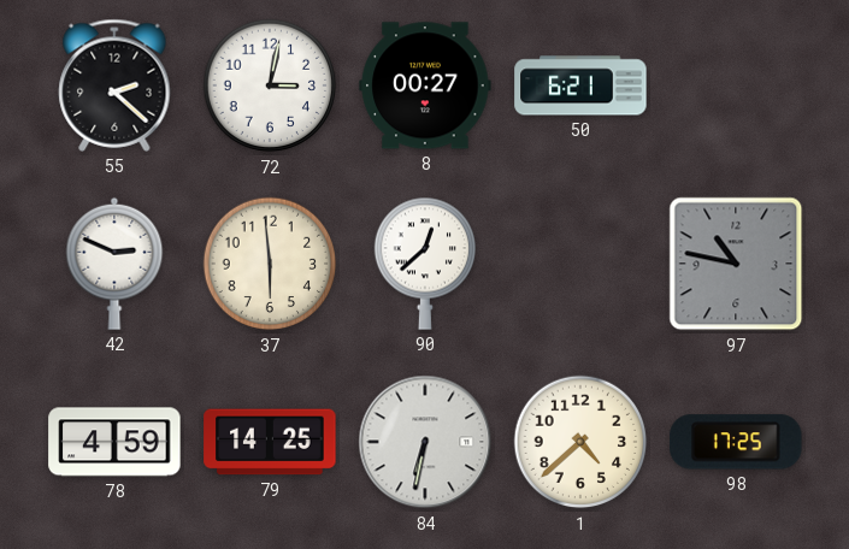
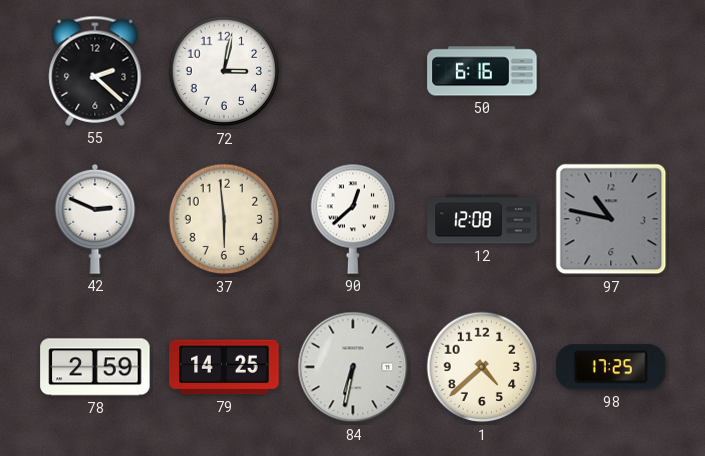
8: 00:27 -> none
50: 6:21 -> 6:16
12: none -> 12:08
78: 4:59 -> 2:59
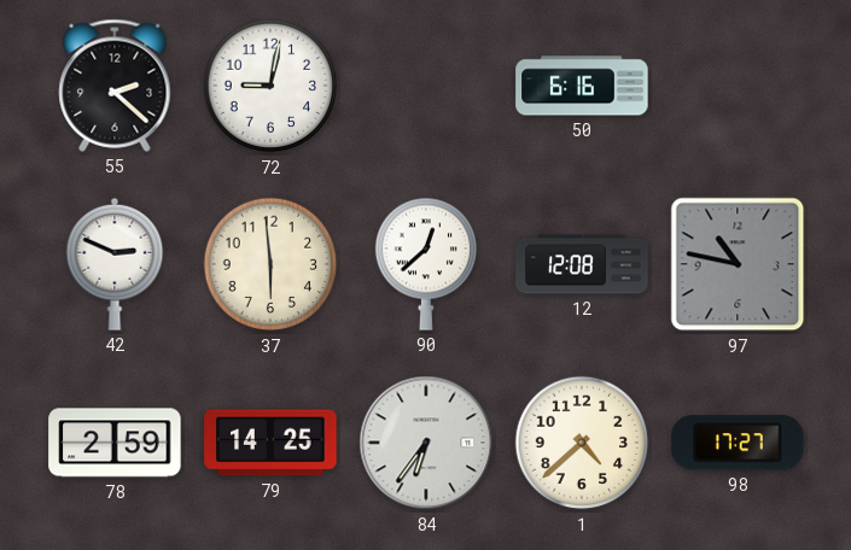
72: 3:02 -> 9:02
84: 6:32 -> 6:36
98: 17:25 -> 17:27
